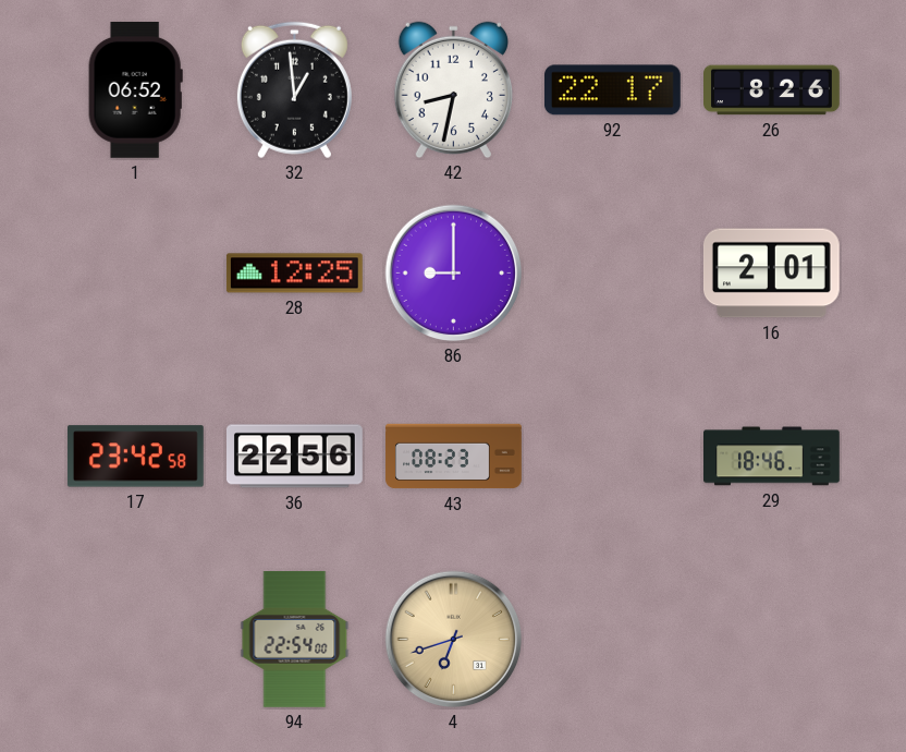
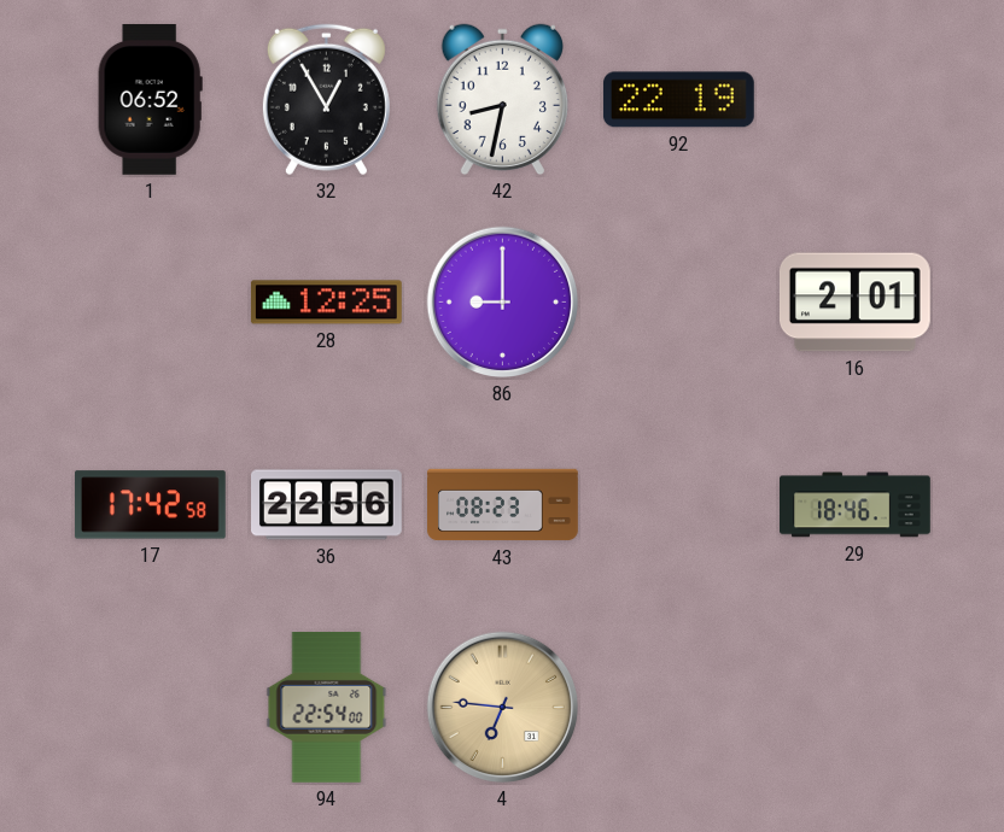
32: 12:59 -> 12:55
92: 22:17 -> 22:19
26: 8:26 -> none
17: 23:42 -> 17:42
4: 6:42 -> 6:46
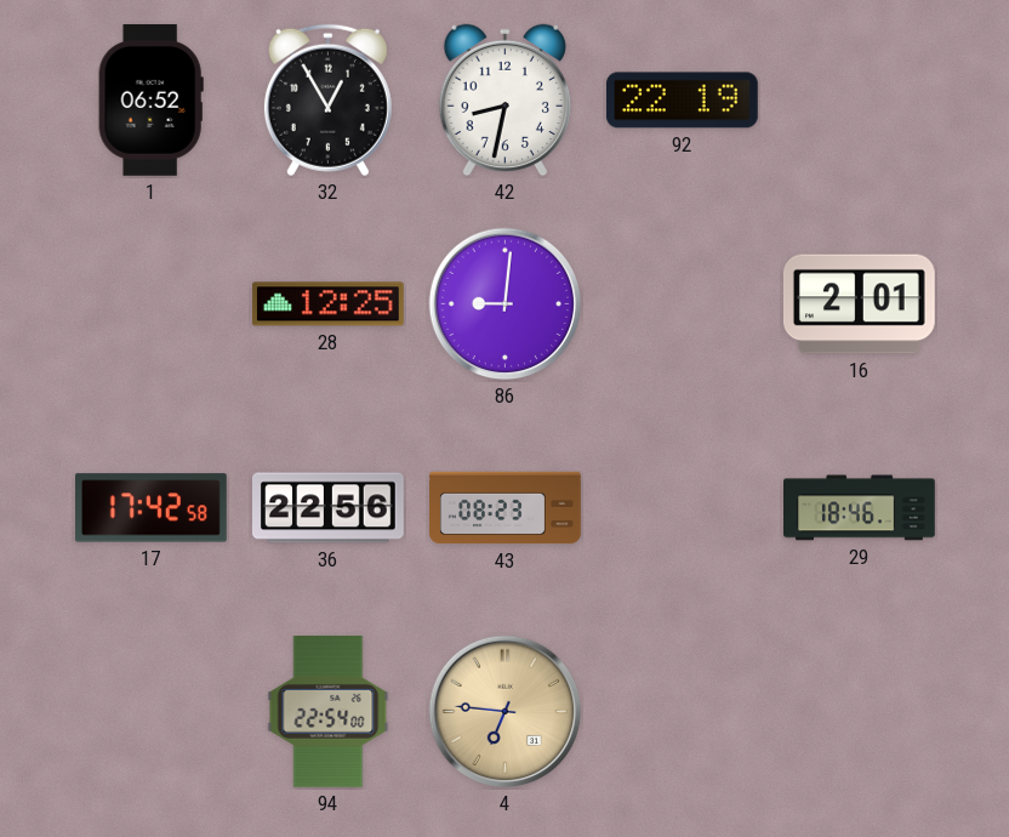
86: 9:00 -> 9:01
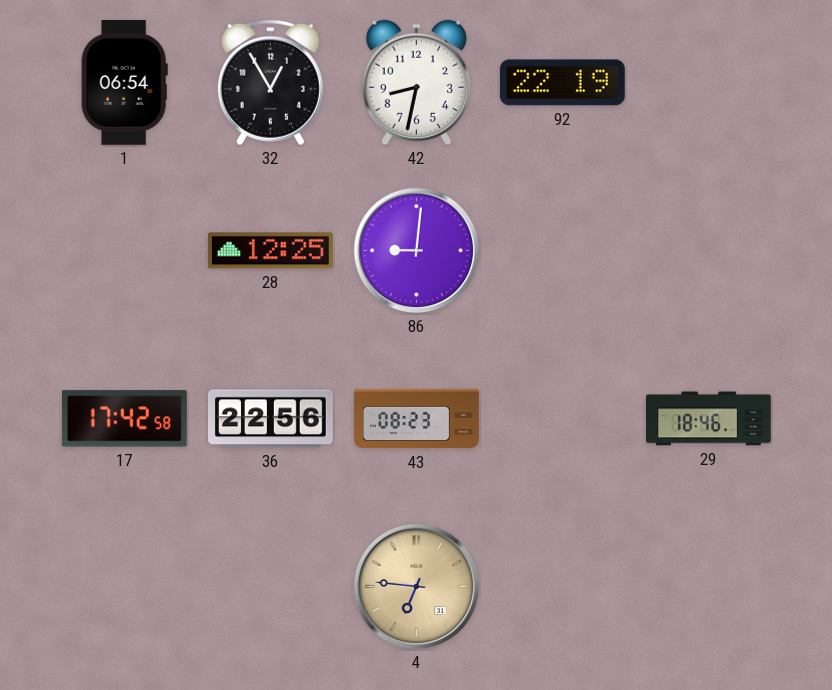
1: 06:52 -> 06:54
16: 2:01 -> none
94: 22:54 -> none
